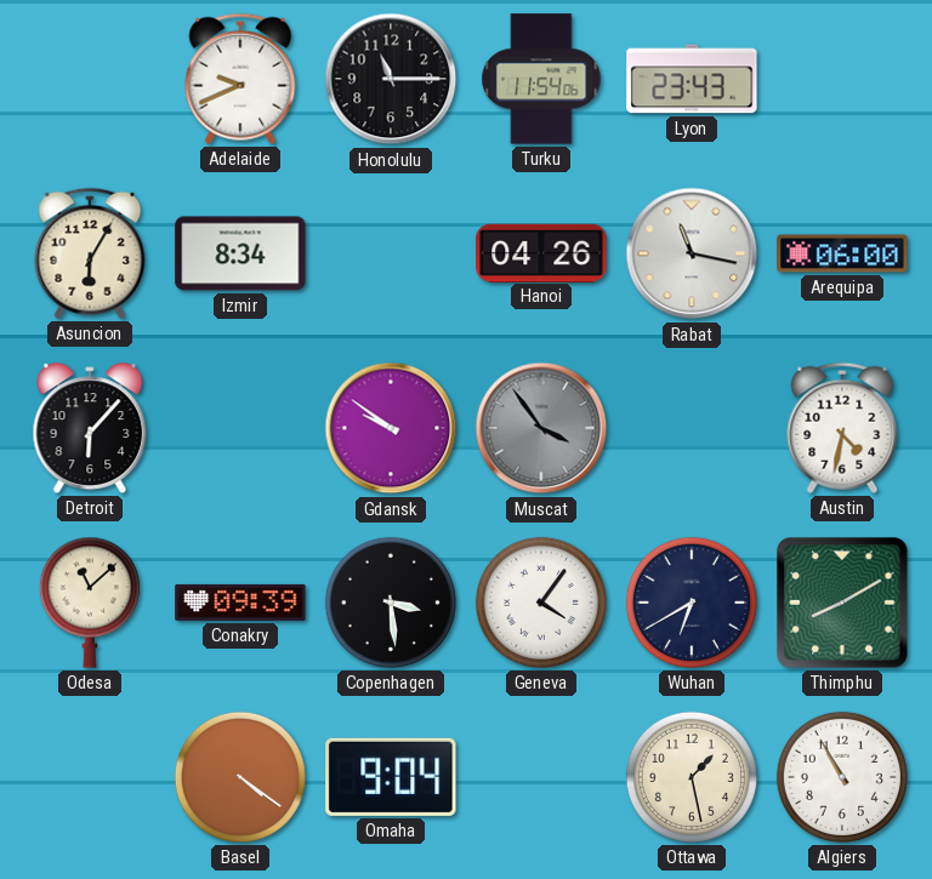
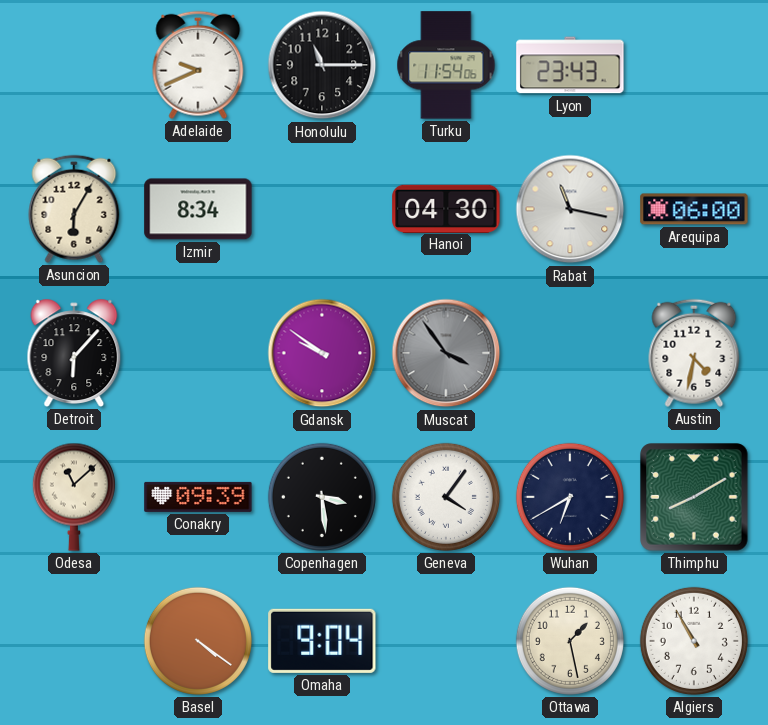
Hanoi: 04:26 -> 04:30
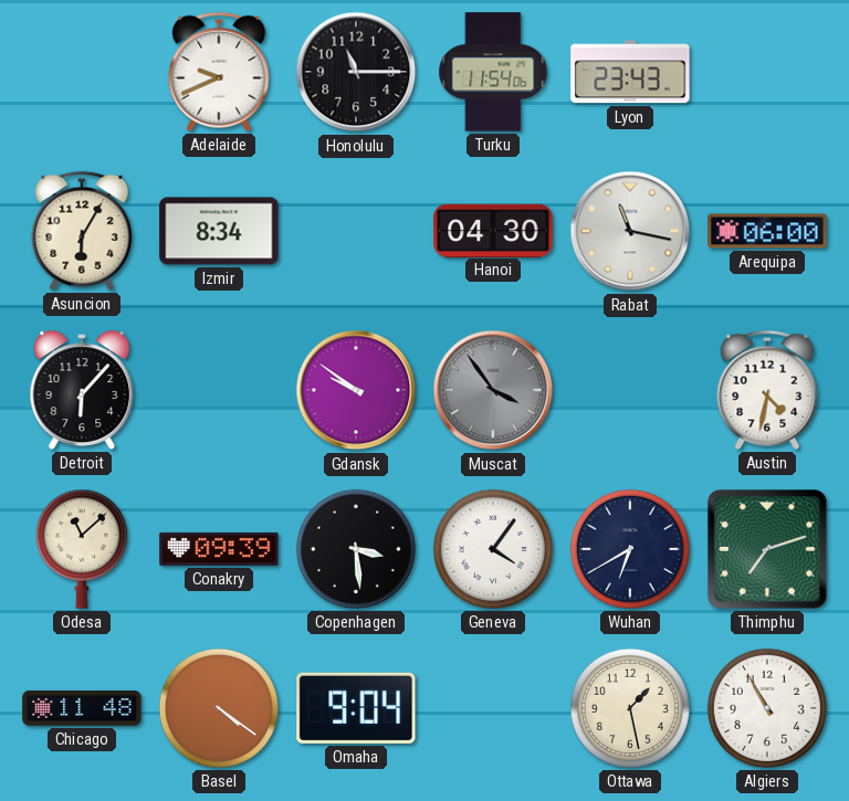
Thimphu: 8:10 -> 7:12
Chicago: none -> 11:48
